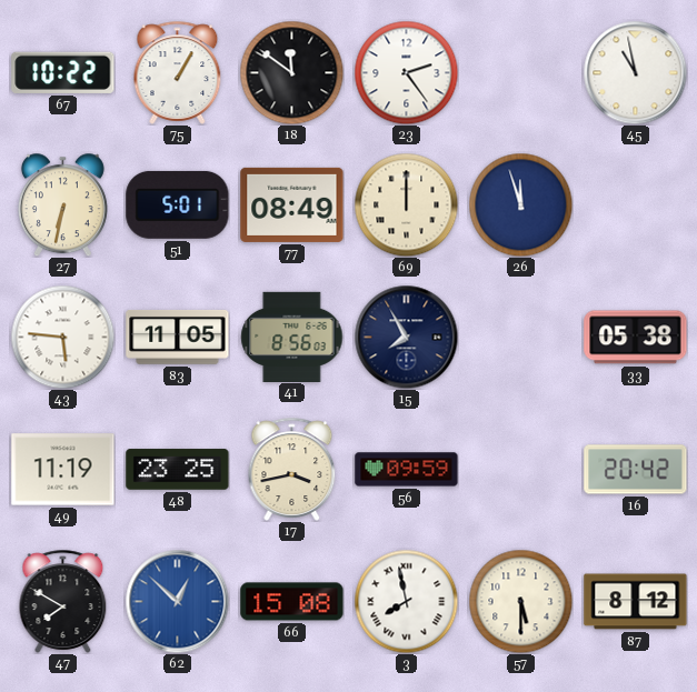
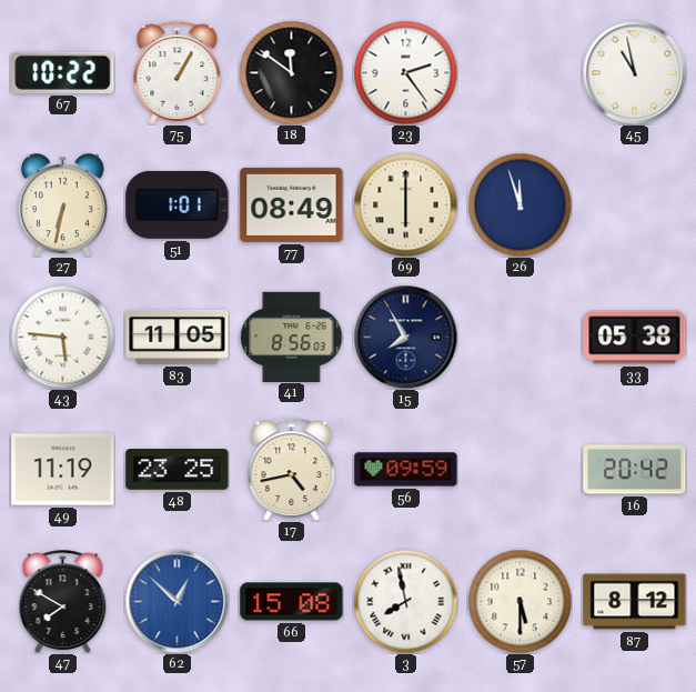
51: 5:01 -> 1:01
69: 12:00 -> 6:00
17: 3:43 -> 4:43
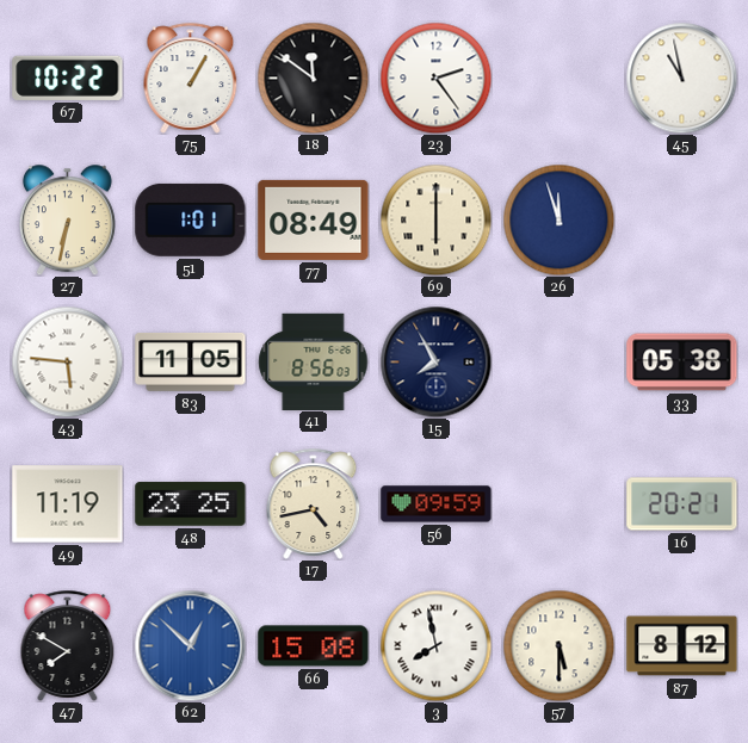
16: 20:42 -> 20:21
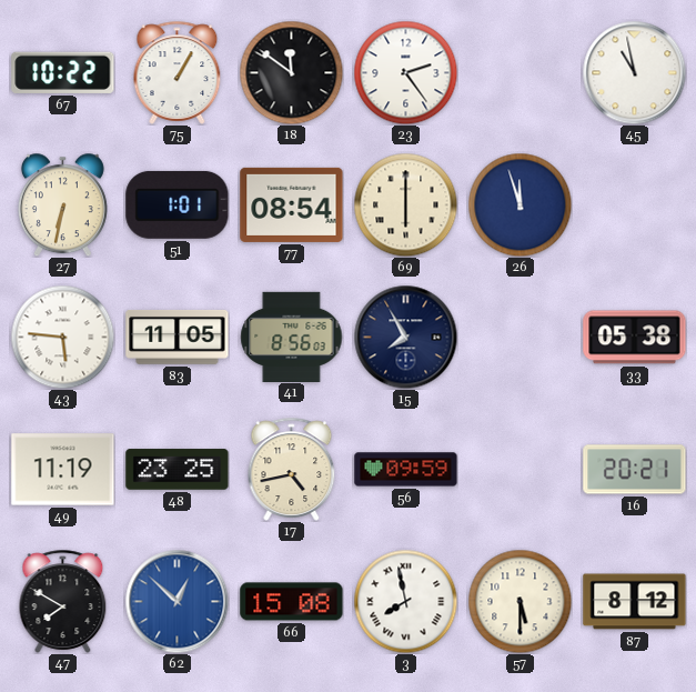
77: 08:49 -> 08:54
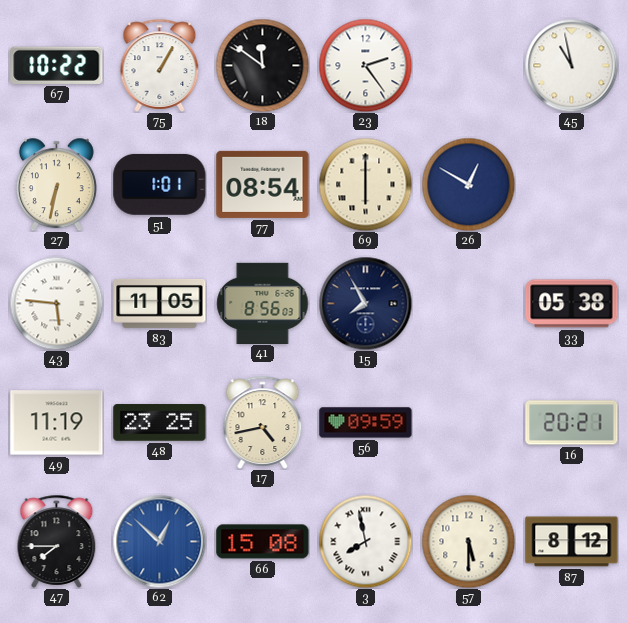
26: 11:57 -> 12:50
47: 7:50 -> 7:45
